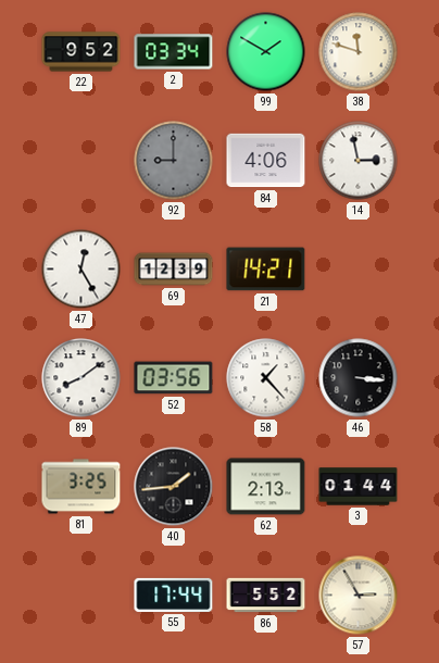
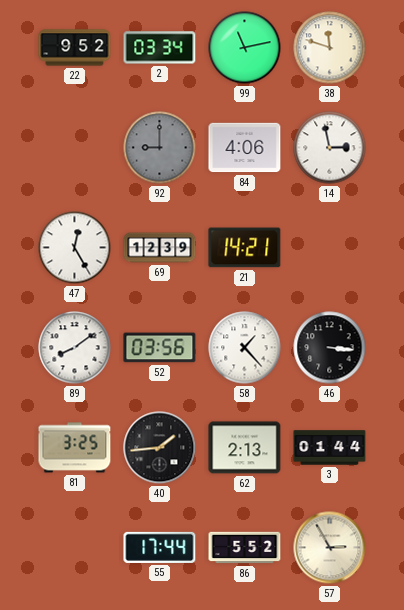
99: 1:50 -> 11:13
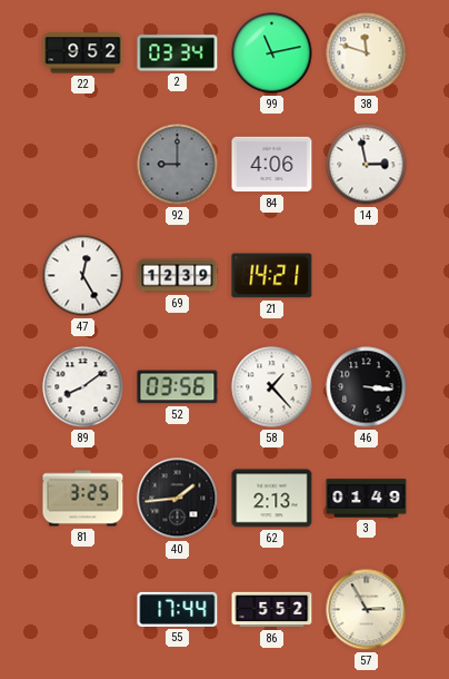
3: 01:44 -> 01:49
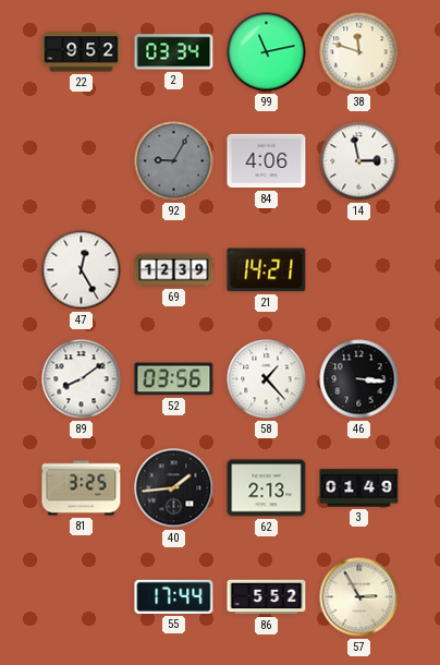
92: 9:00 -> 9:05
